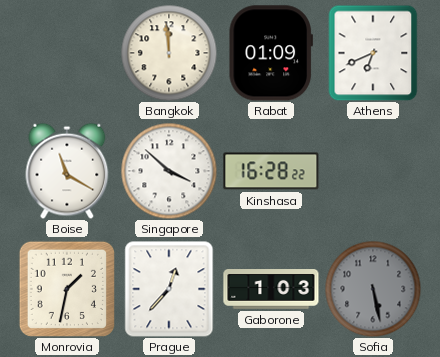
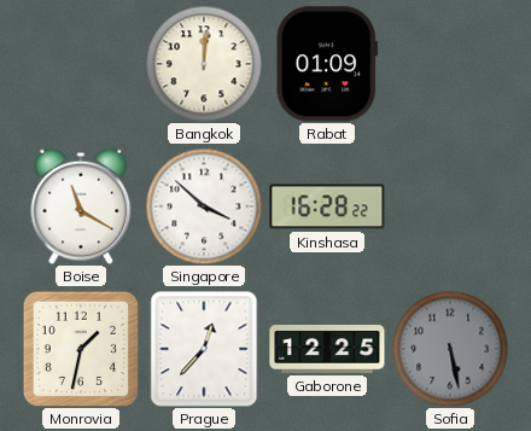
Bangkok: 11:59 -> 12:01
Athens: 6:41 -> none
Gaborone: 1:03 -> 12:25
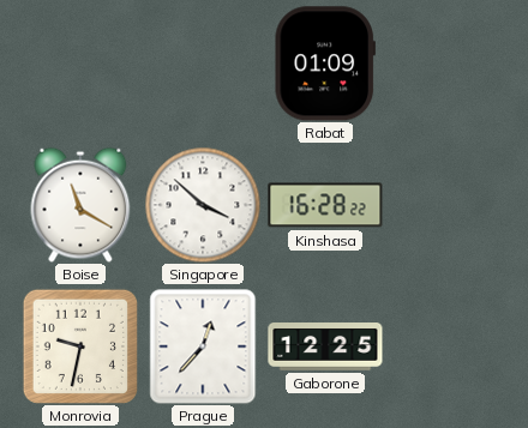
Bangkok: 12:01 -> none
Monrovia: 1:32 -> 9:32
Sofia: 5:28 -> none
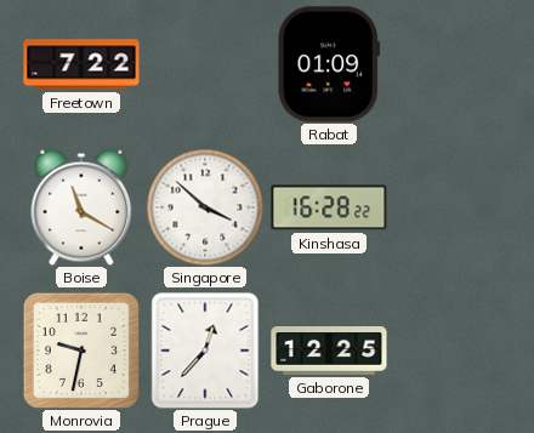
Freetown: none -> 7:22
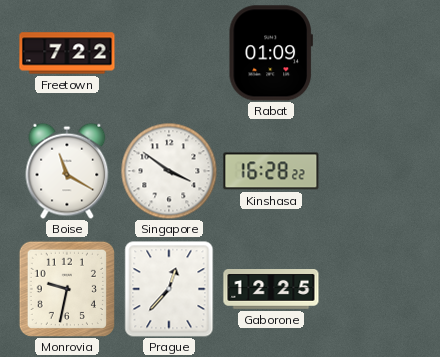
Singapore: 3:52 -> 3:51
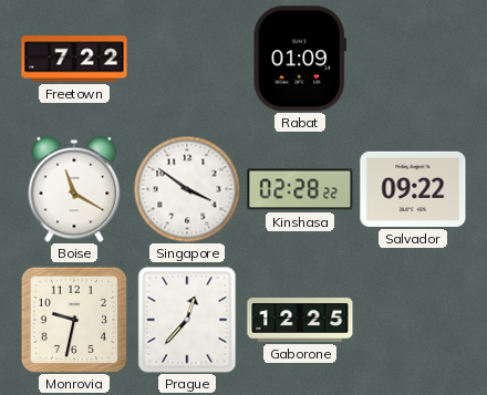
Kinshasa: 16:28 -> 02:28
Salvador: none -> 09:22
